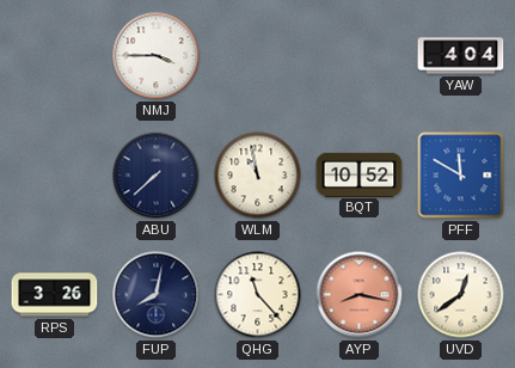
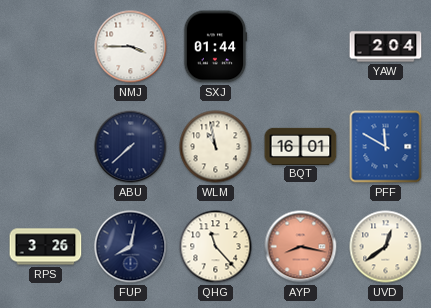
SXJ: none -> 01:44
YAW: 4:04 -> 2:04
BQT: 10:52 -> 16:01
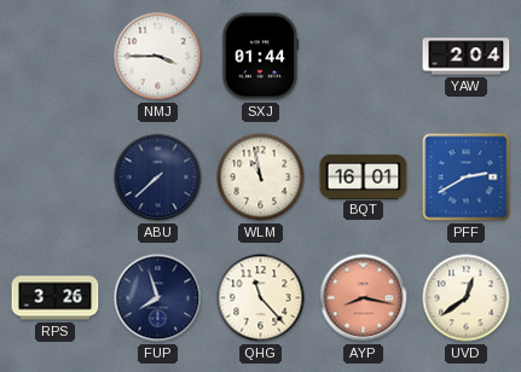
PFF: 11:50 -> 2:40
FUP: 8:02 -> 7:57
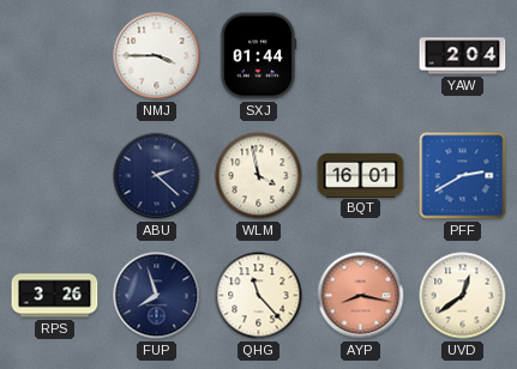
ABU: 7:38 -> 2:22
WLM: 10:58 -> 3:58
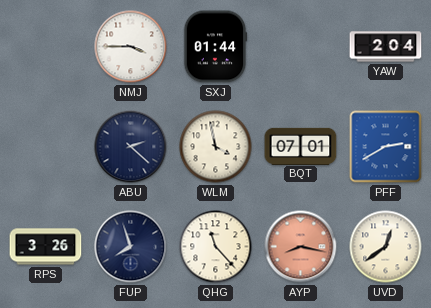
BQT: 16:01 -> 07:01
